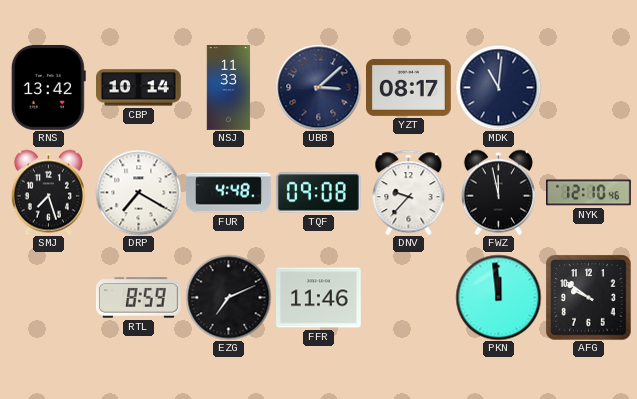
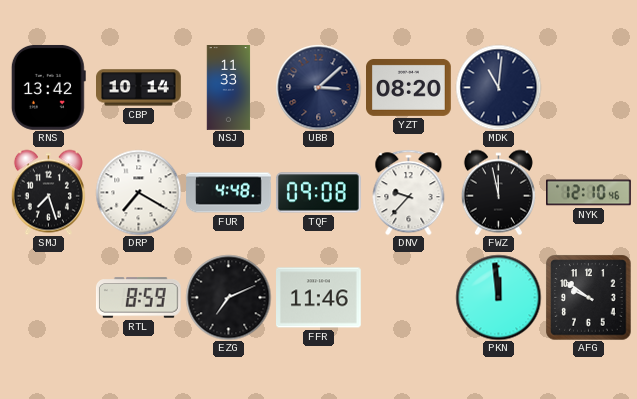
YZT: 08:17 -> 08:20
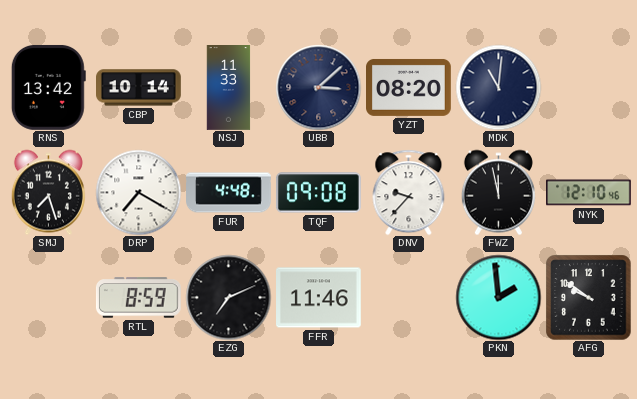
PKN: 11:59 -> 1:59
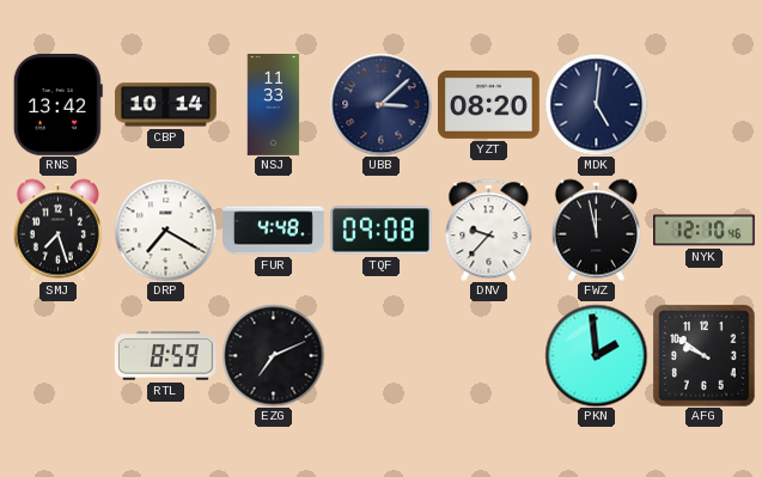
MDK: 11:01 -> 5:01
FFR: 11:46 -> none
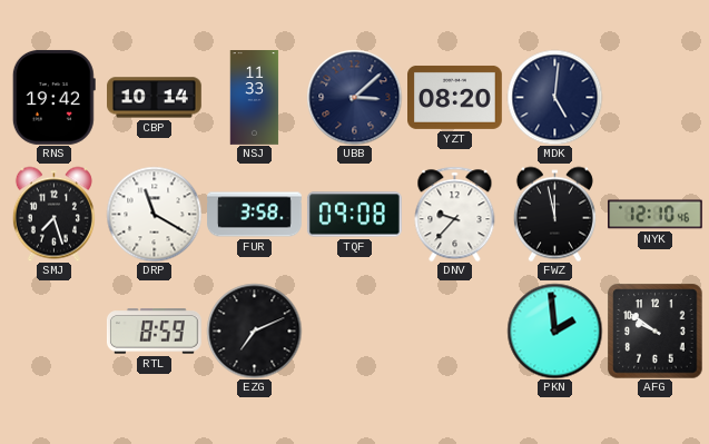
RNS: 13:42 -> 19:42
DRP: 7:20 -> 11:20
FUR: 4:48 -> 3:58
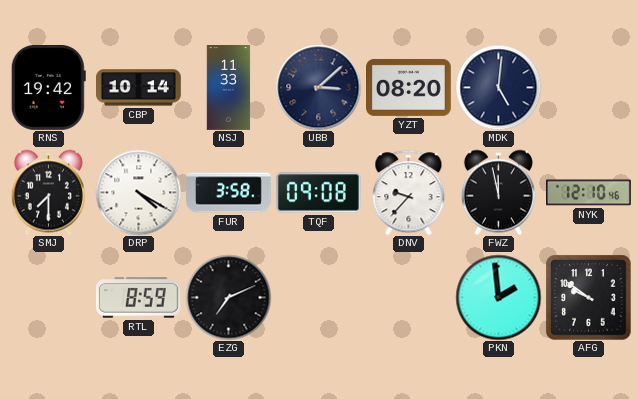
SMJ: 7:27 -> 7:30
DRP: 11:20 -> 4:20
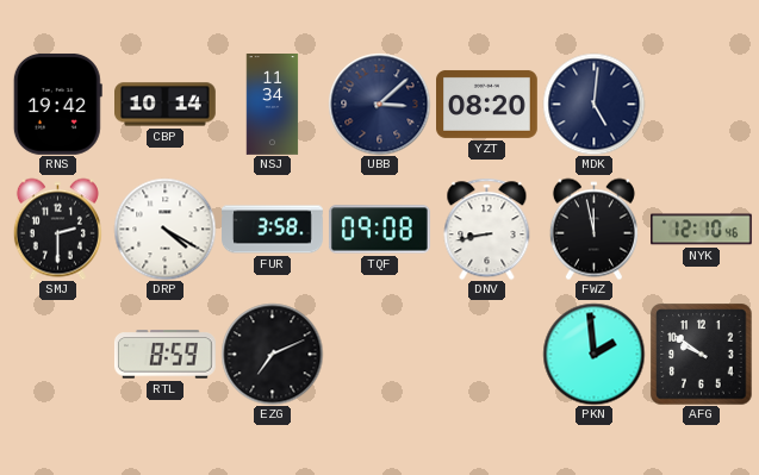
NSJ: 11:33 -> 11:34
SMJ: 7:30 -> 2:30
DNV: 9:37 -> 8:43
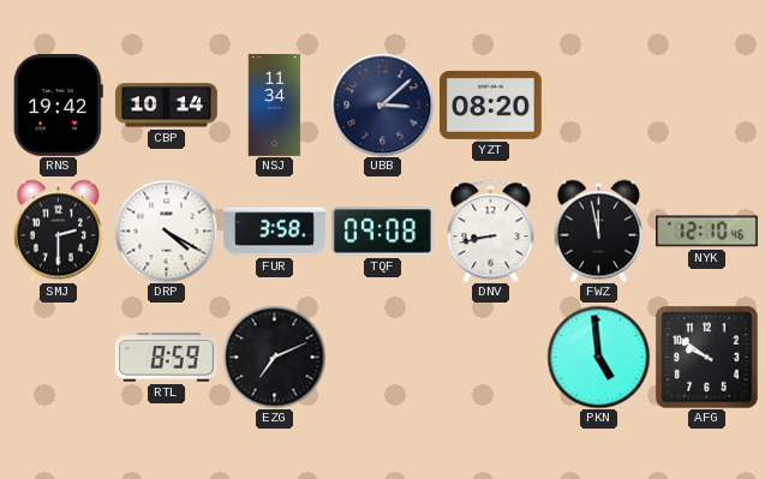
MDK: 5:01 -> none
PKN: 1:59 -> 4:59
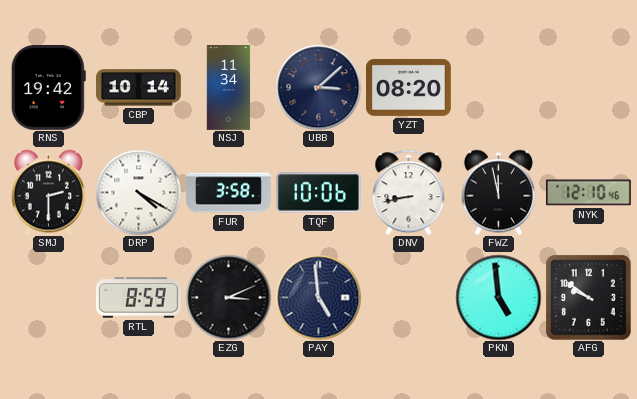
TQF: 09:08 -> 10:06
EZG: 7:11 -> 3:11
PAY: none -> 4:59
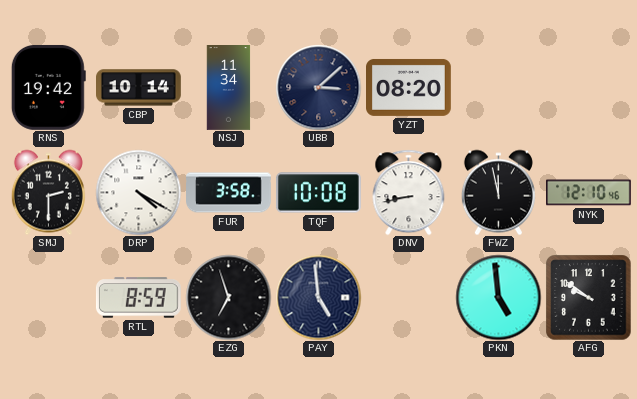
TQF: 10:06 -> 10:08
EZG: 3:11 -> 6:57
